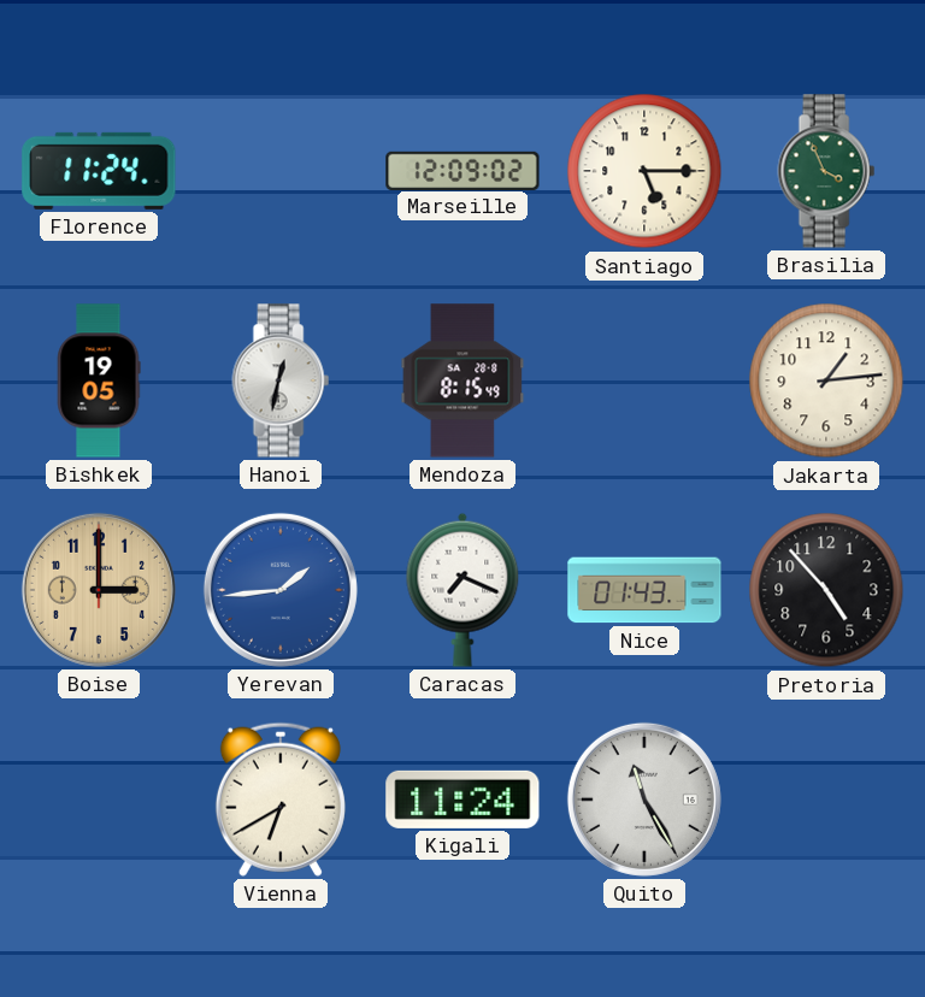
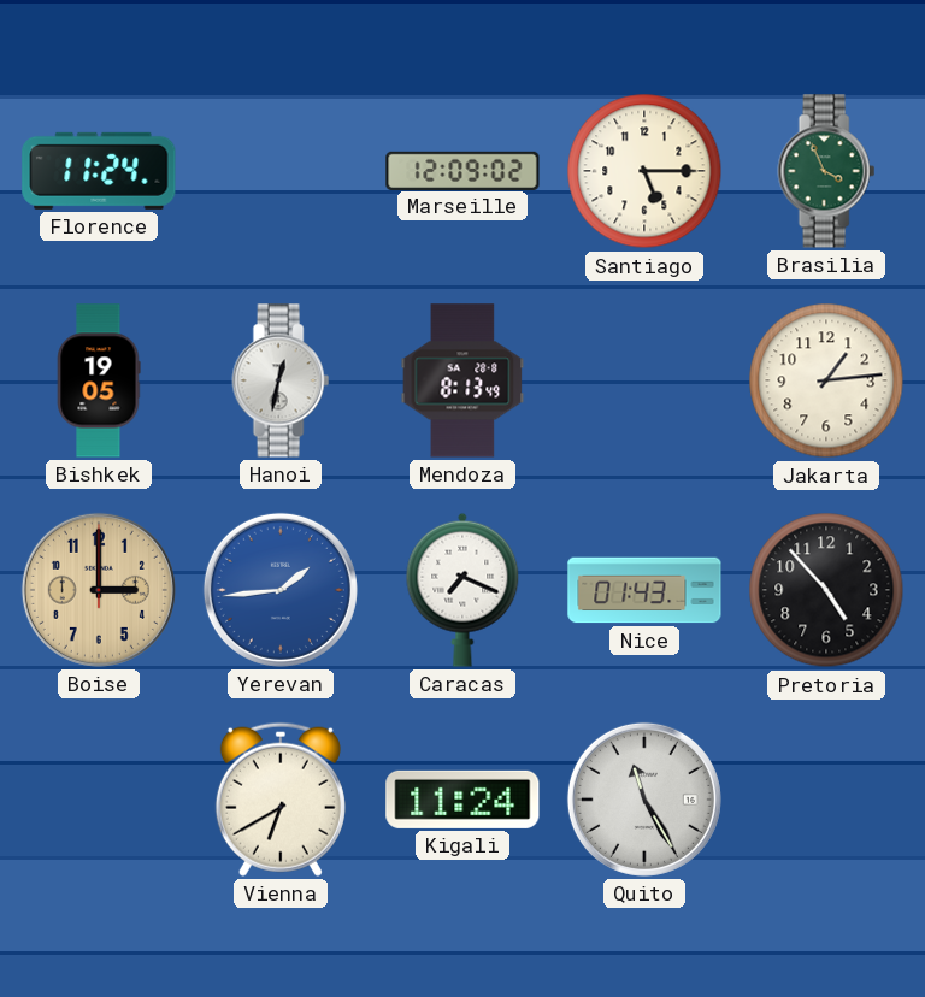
Mendoza: 8:15 -> 8:13
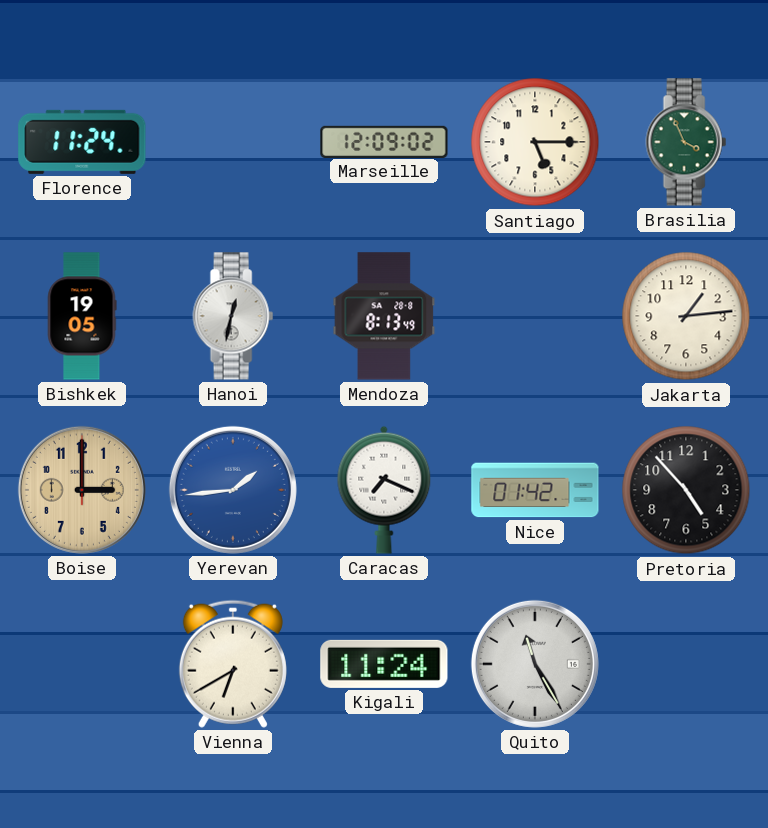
Nice: 01:43 -> 01:42
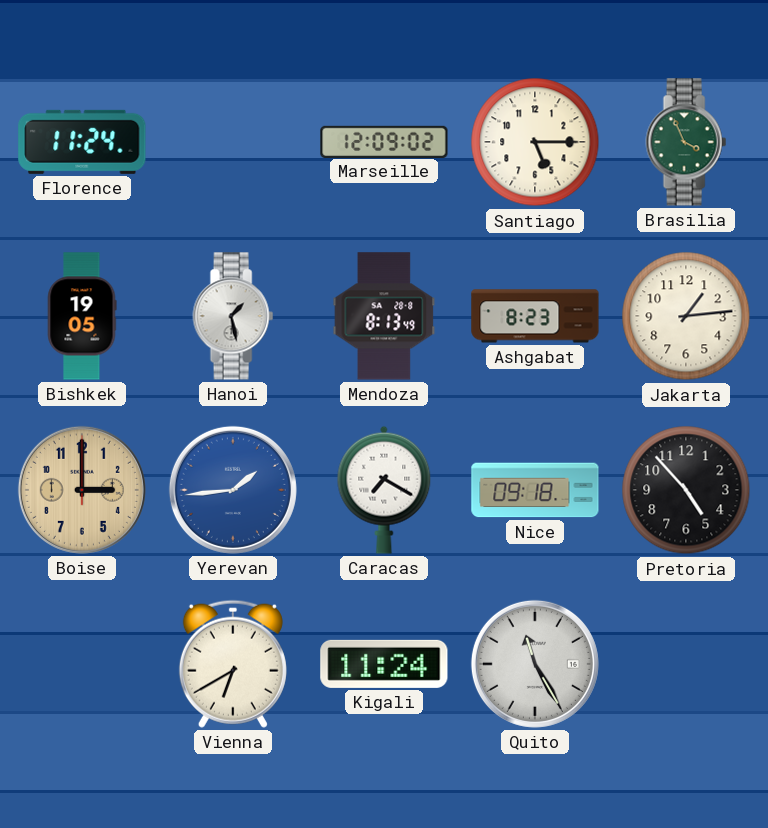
Hanoi: 12:32 -> 1:28
Ashgabat: none -> 8:23
Caracas: 7:19 -> 7:20
Nice: 01:42 -> 09:18
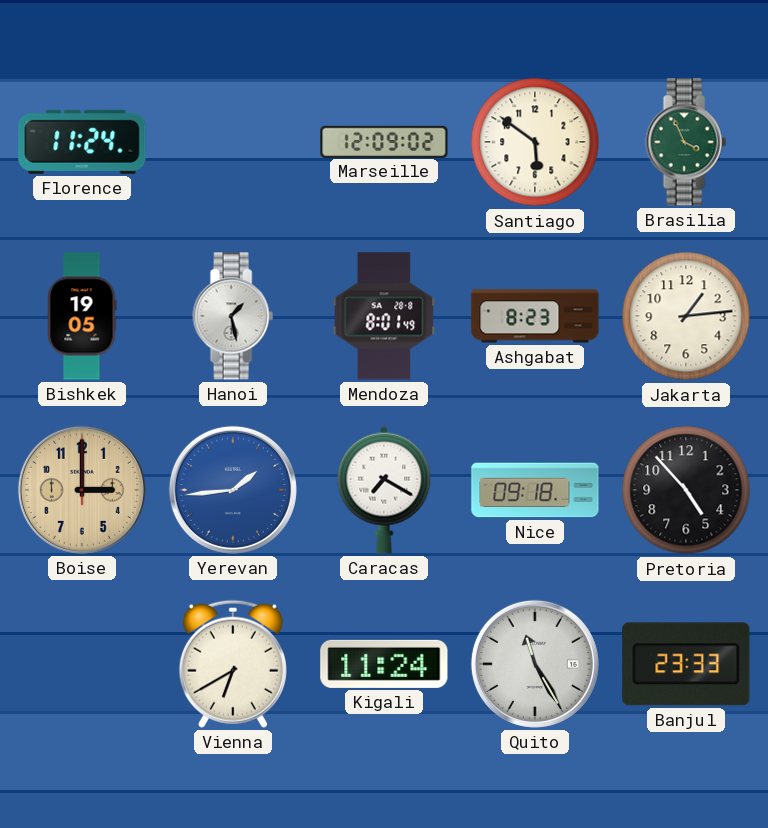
Santiago: 5:15 -> 5:51
Mendoza: 8:13 -> 8:01
Banjul: none -> 23:33
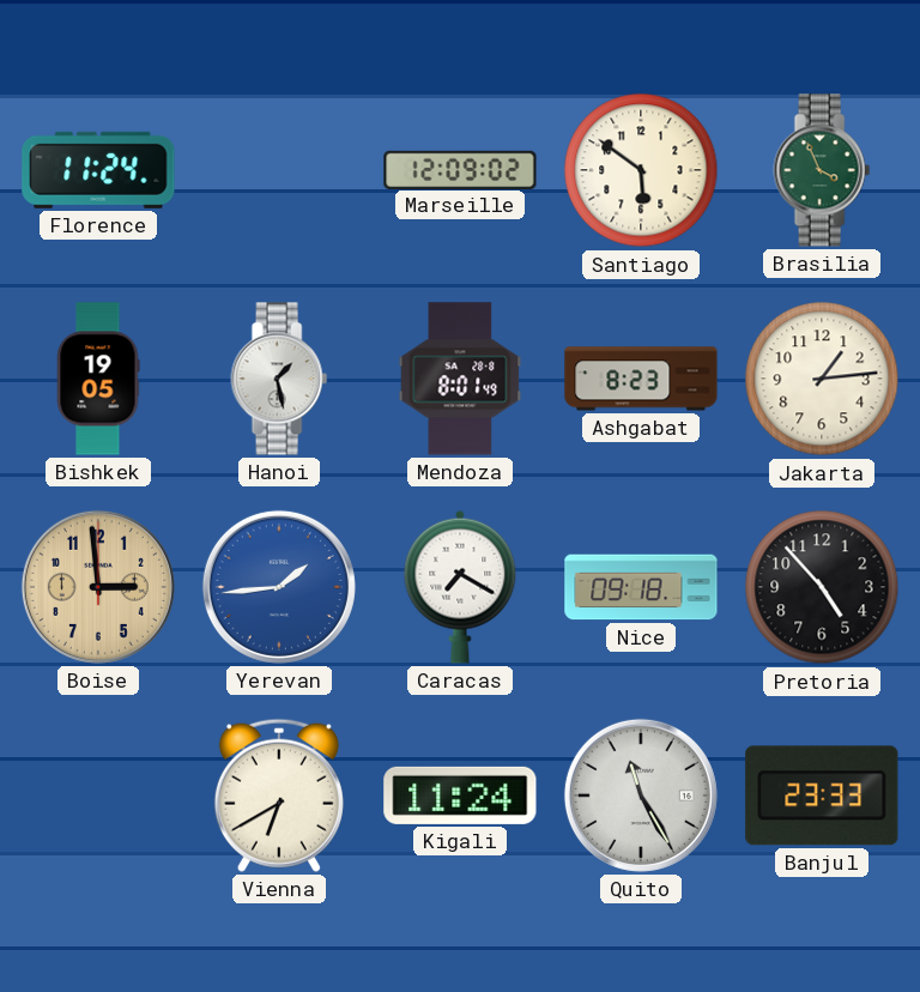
Boise: 3:00 -> 2:59
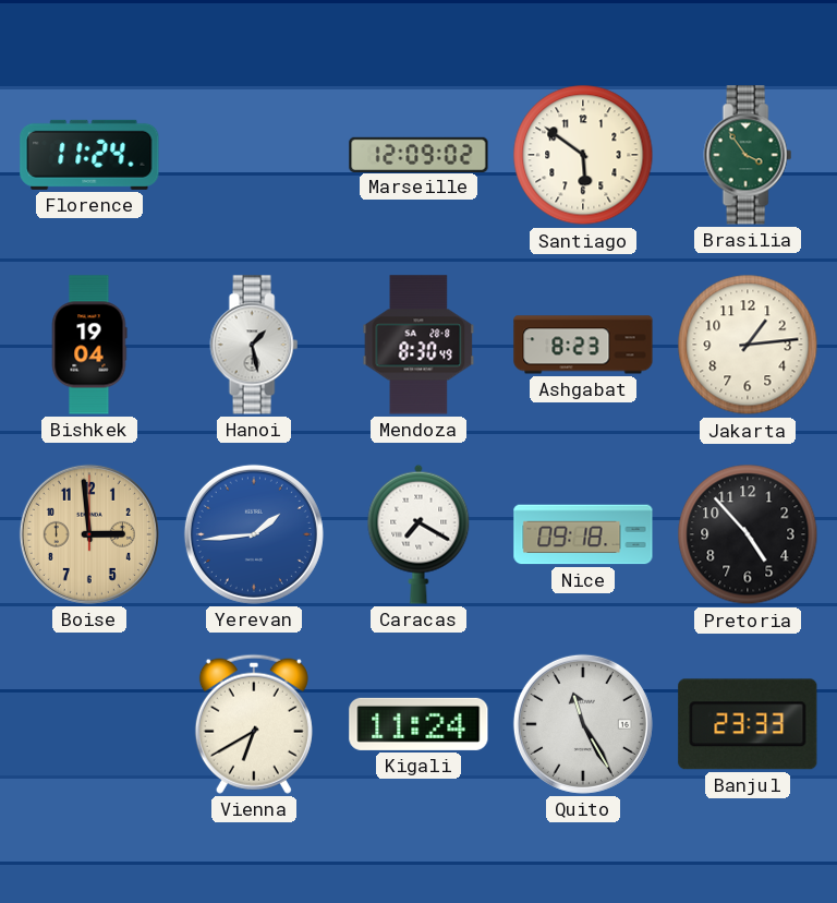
Brasilia: 3:56 -> 3:54
Bishkek: 19:05 -> 19:04
Mendoza: 8:01 -> 8:30
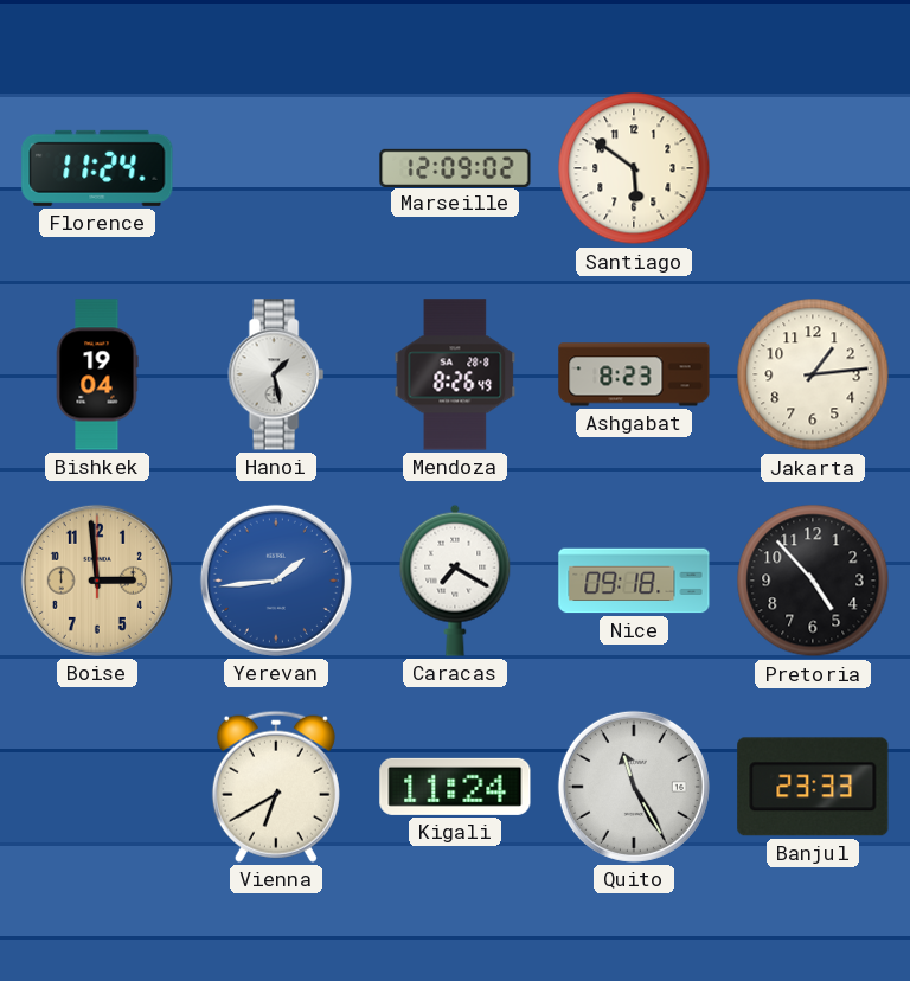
Brasilia: 3:54 -> none
Mendoza: 8:30 -> 8:26
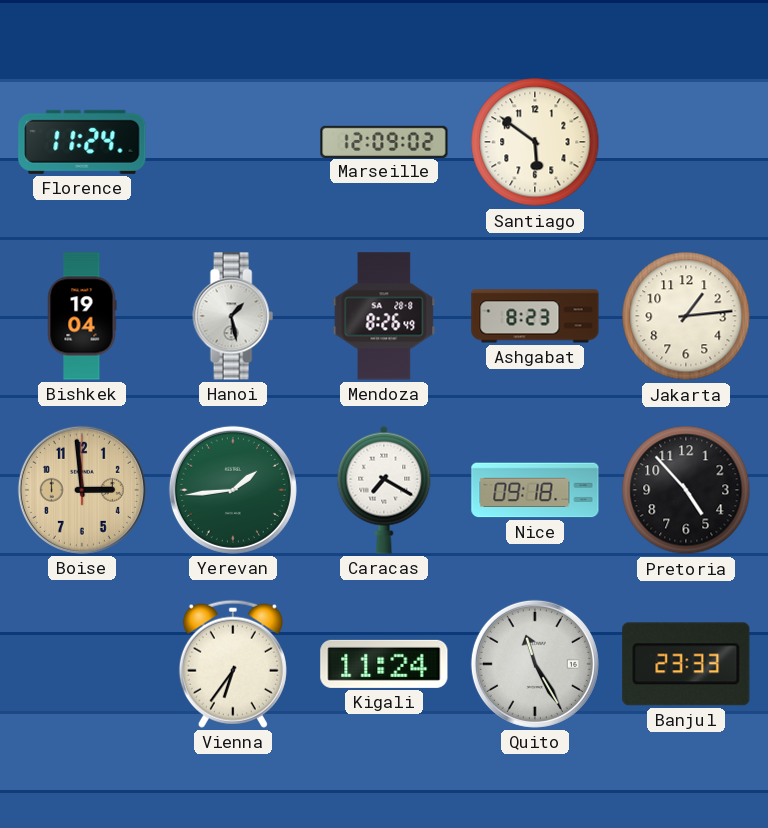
Yerevan dial: blue -> green
Vienna: 6:40 -> 6:36
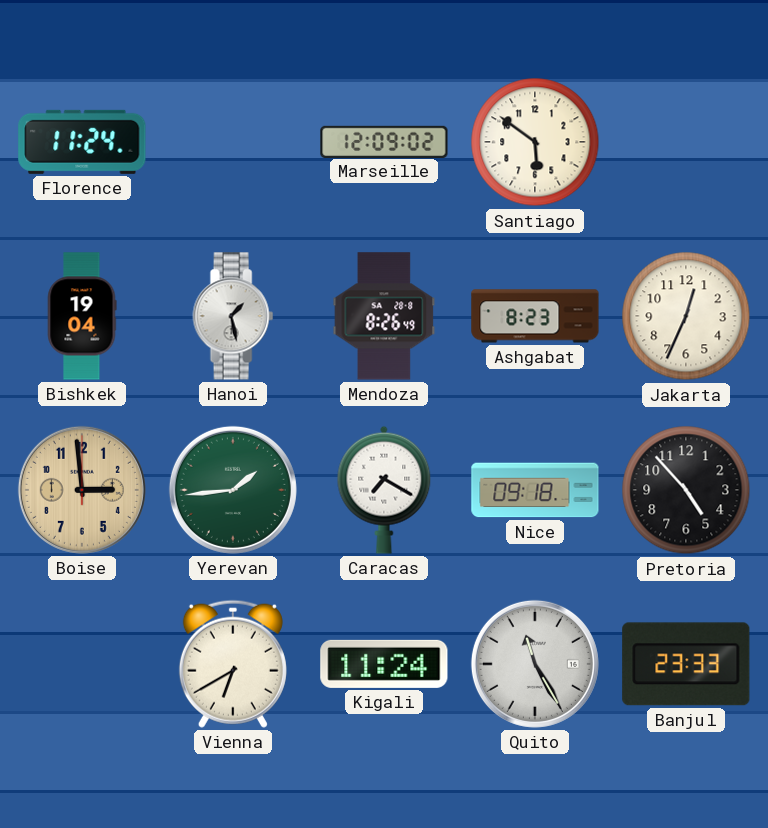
Jakarta: 1:14 -> 12:34
Vienna: 6:36 -> 6:40
